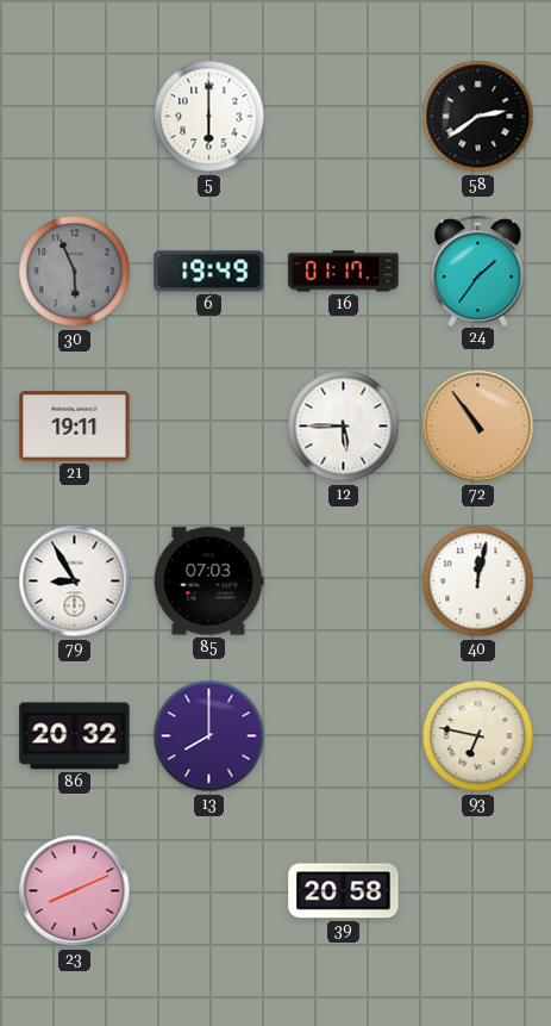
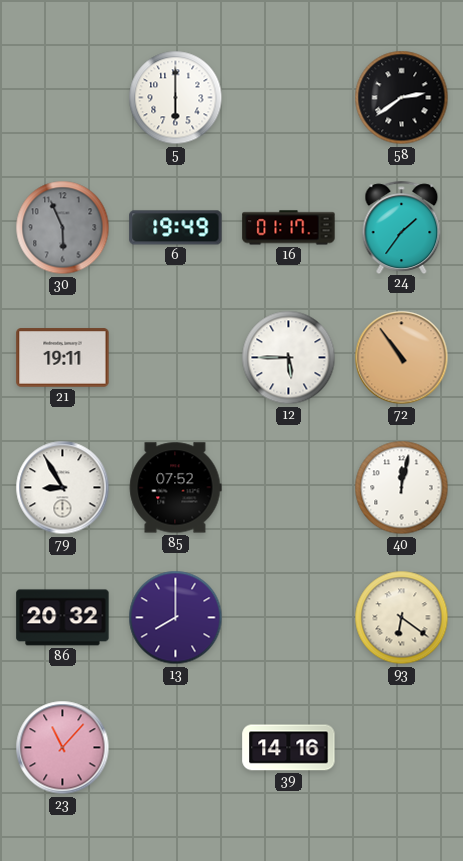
85: 07:03 -> 07:52
93: 6:47 -> 6:21
23: 8:11 -> 11:07
39: 20:58 -> 14:16
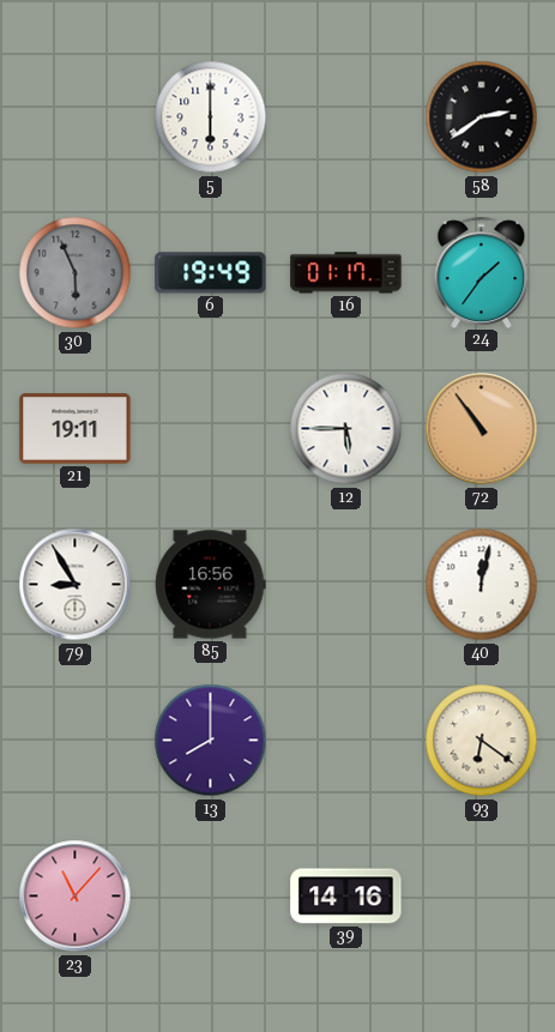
85: 07:52 -> 16:56
86: 20:32 -> none
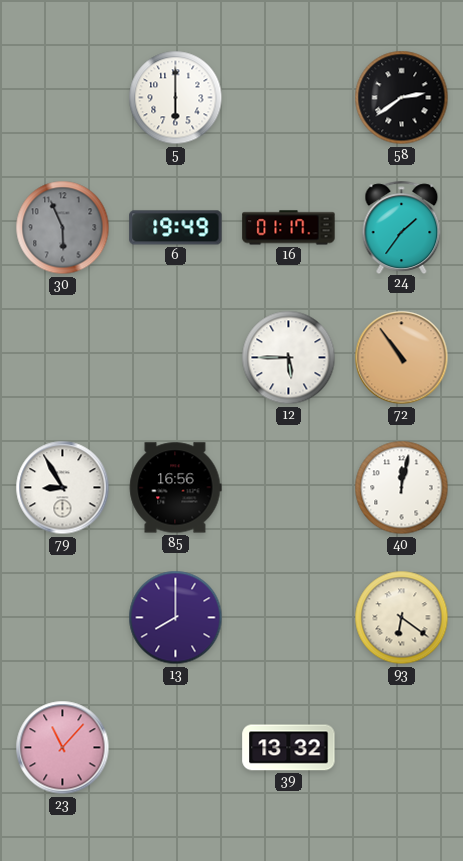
21: 19:11 -> none
39: 14:16 -> 13:32
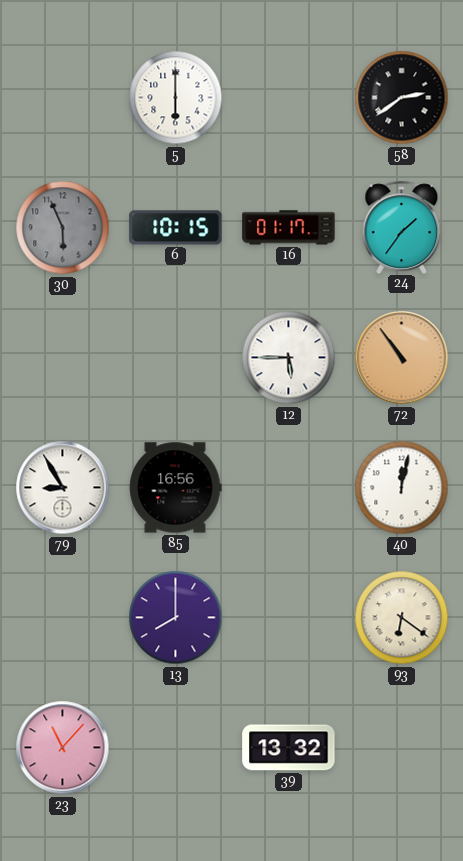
6: 19:49 -> 10:15
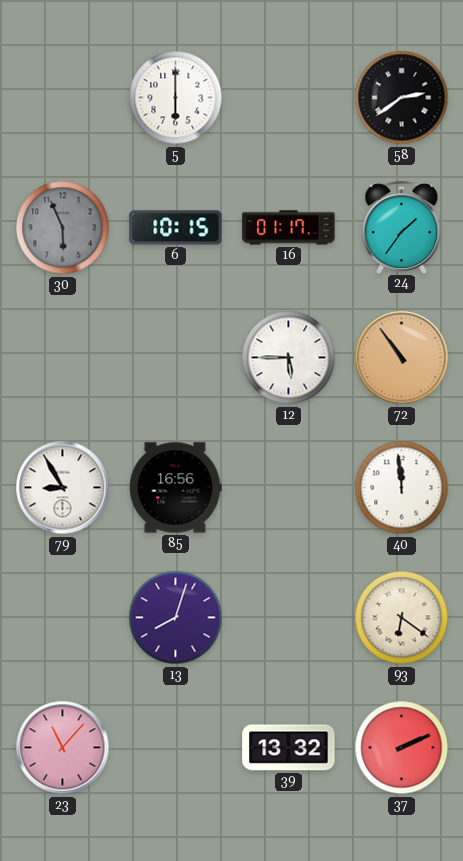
40: 12:02 -> 11:59
13: 8:00 -> 8:03
37: none -> 2:11
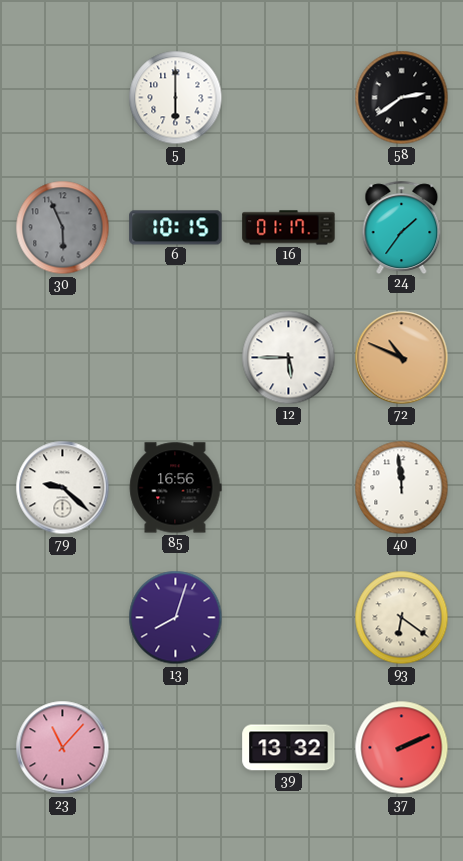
72: 10:54 -> 10:49
79: 8:55 -> 9:22
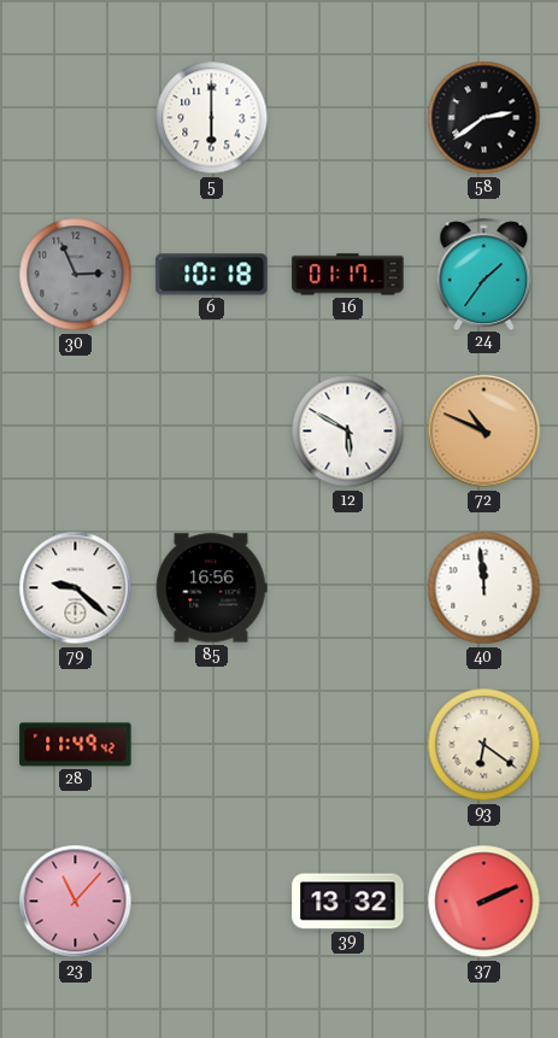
30: 5:56 -> 2:56
6: 10:15 -> 10:18
12: 5:45 -> 5:50
28: none -> 11:49
13: 8:03 -> none
